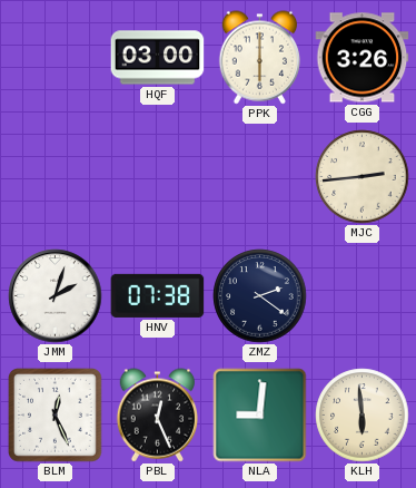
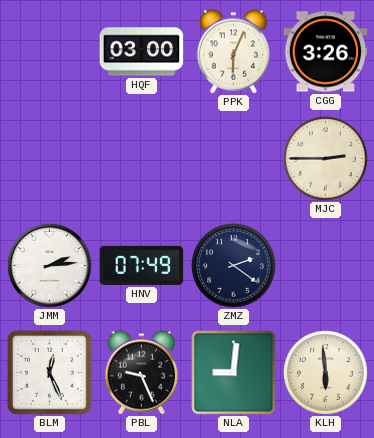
PPK: 6:00 -> 6:04
MJC: 2:44 -> 2:45
JMM: 2:03 -> 2:14
HNV: 07:38 -> 07:49
PBL: 12:26 -> 9:26
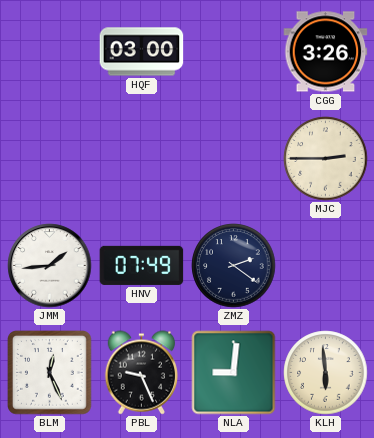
PPK: 6:04 -> none
JMM: 2:14 -> 1:44
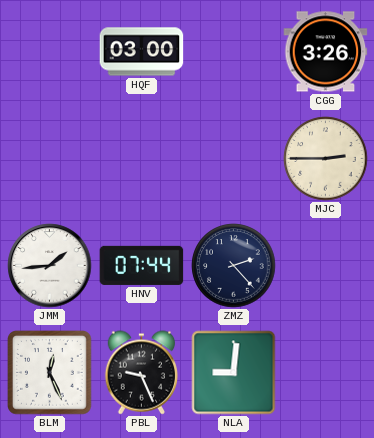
HNV: 07:49 -> 07:44
ZMZ: 2:21 -> 2:23
KLH: 5:59 -> none
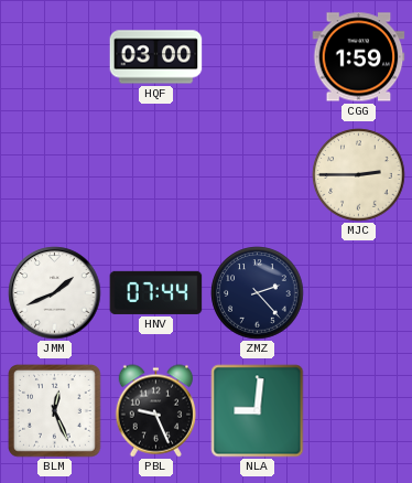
CGG: 3:26 -> 1:59
JMM: 1:44 -> 1:41
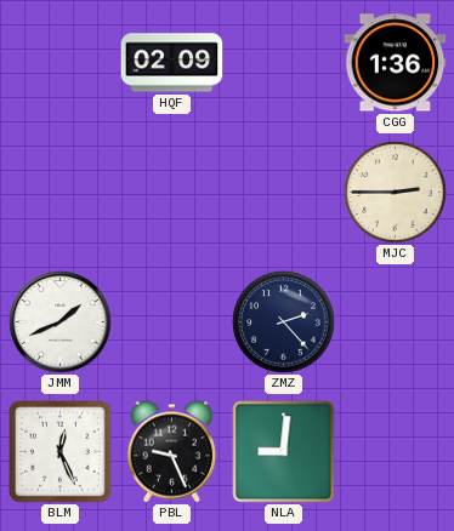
HQF: 03:00 -> 02:09
CGG: 1:59 -> 1:36
HNV: 07:44 -> none
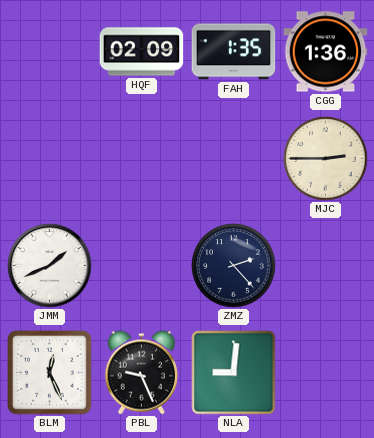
FAH: none -> 1:35
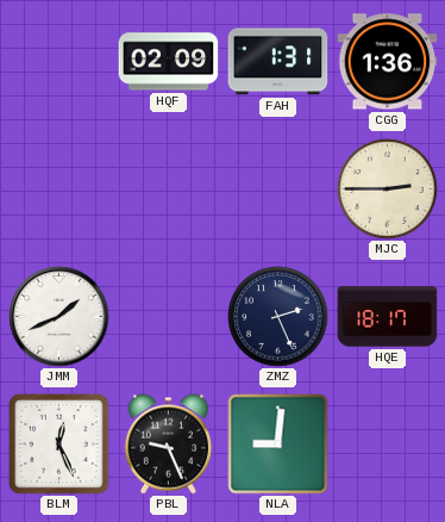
FAH: 1:35 -> 1:31
ZMZ: 2:23 -> 2:26
HQE: none -> 18:17
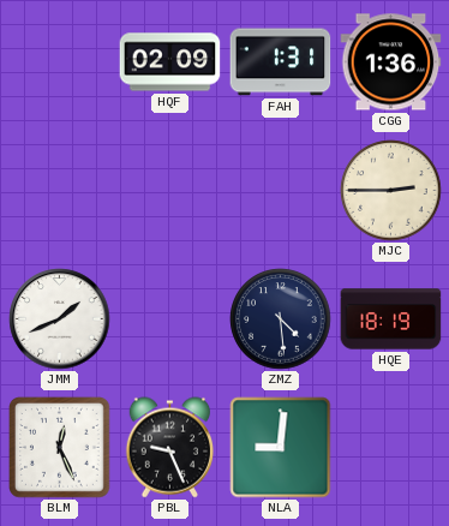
ZMZ: 2:26 -> 4:29
HQE: 18:17 -> 18:19
